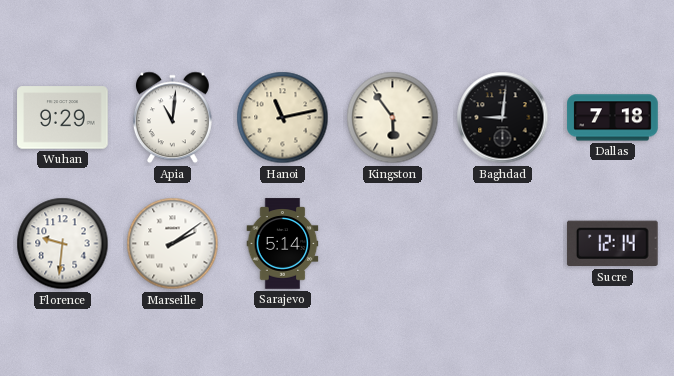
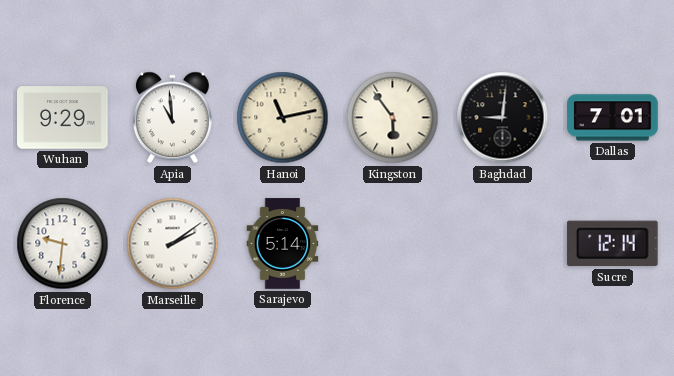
Apia: 11:01 -> 10:59
Dallas: 7:18 -> 7:01
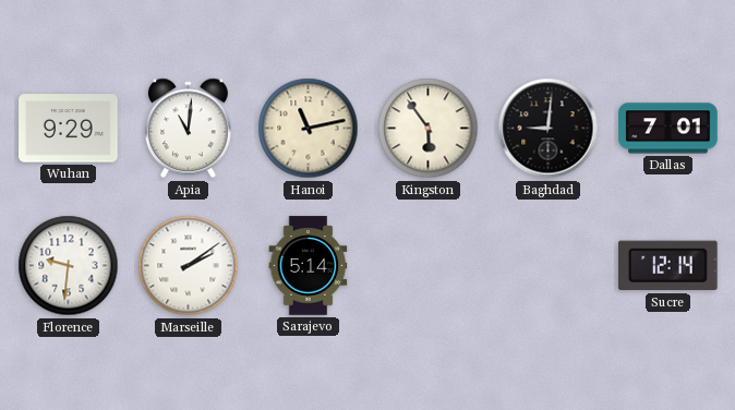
Apia: 10:59 -> 11:01
